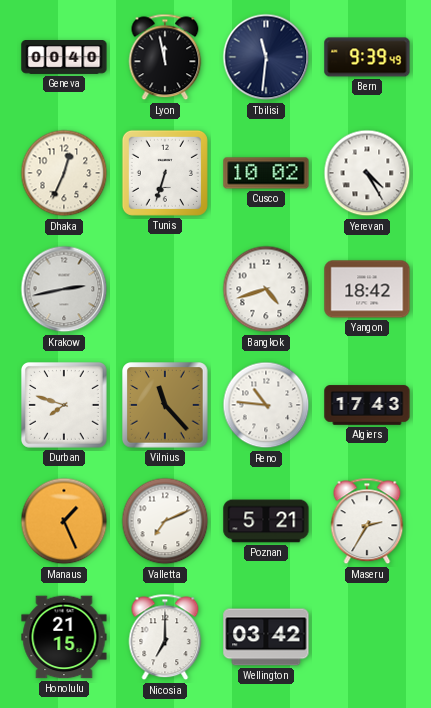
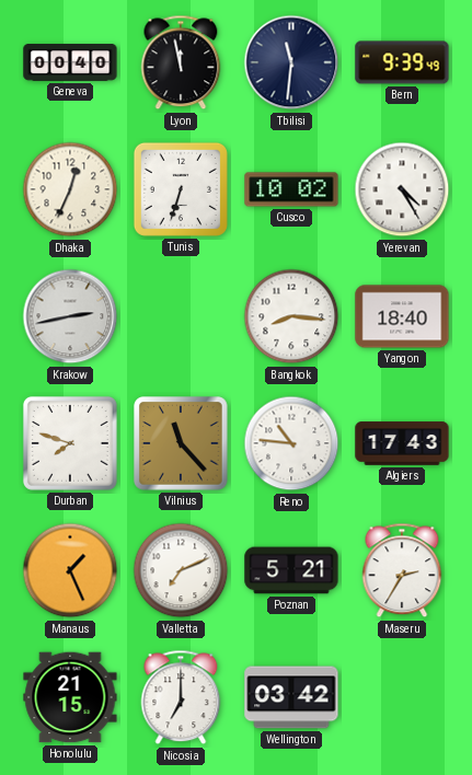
Bangkok: 4:42 -> 8:16
Yangon: 18:42 -> 18:40
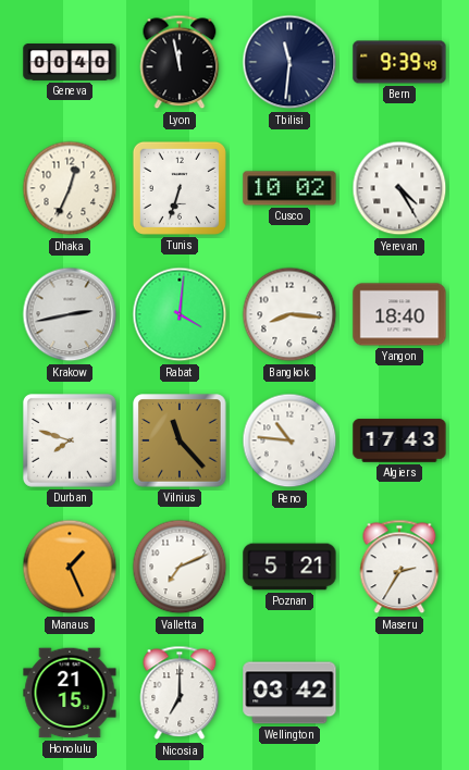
Rabat: none -> 4:01
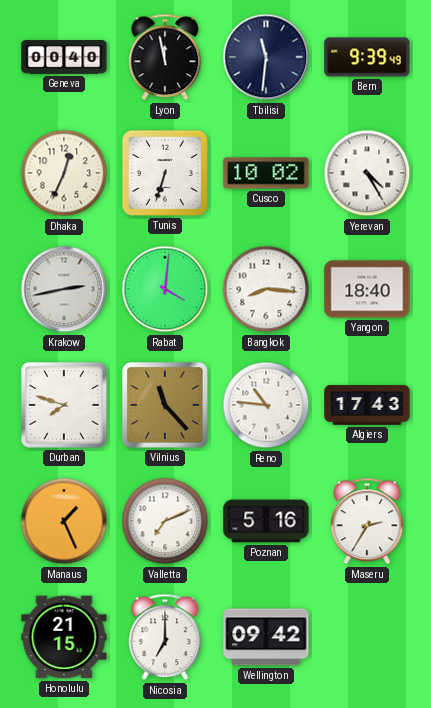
Poznan: 5:21 -> 5:16
Wellington: 03:42 -> 09:42
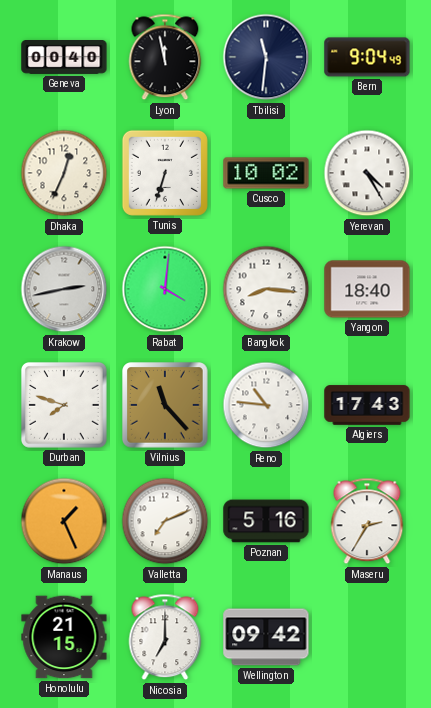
Bern: 9:39 -> 9:04
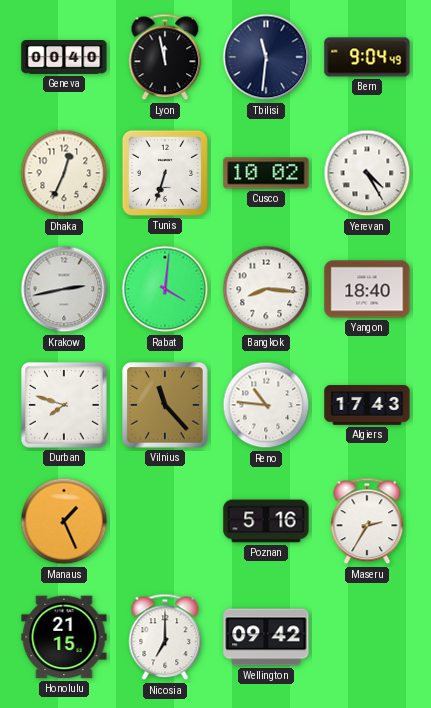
Valletta: 7:11 -> none
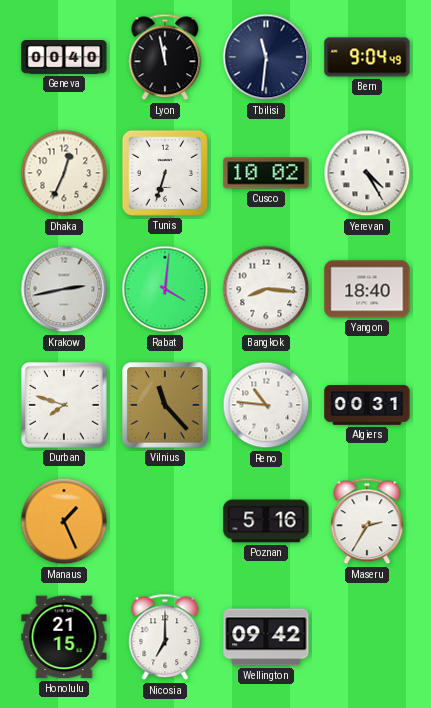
Algiers: 17:43 -> 00:31
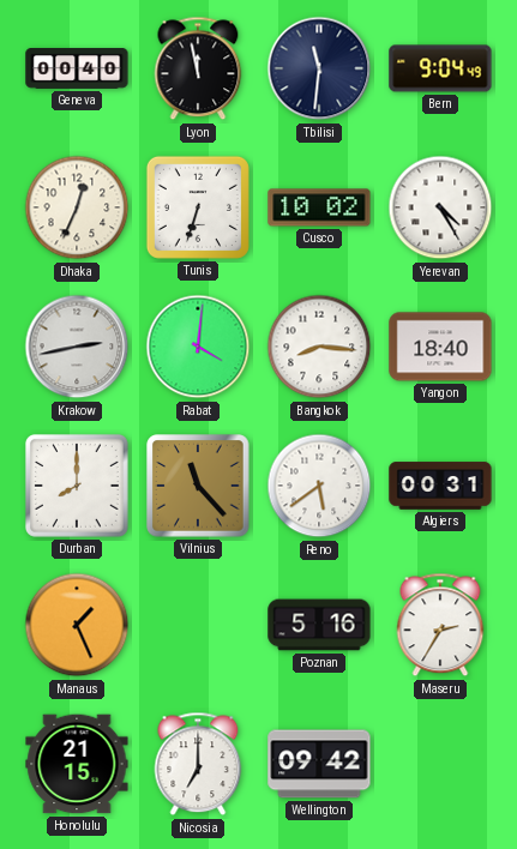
Durban: 7:48 -> 8:00
Reno: 10:46 -> 5:39
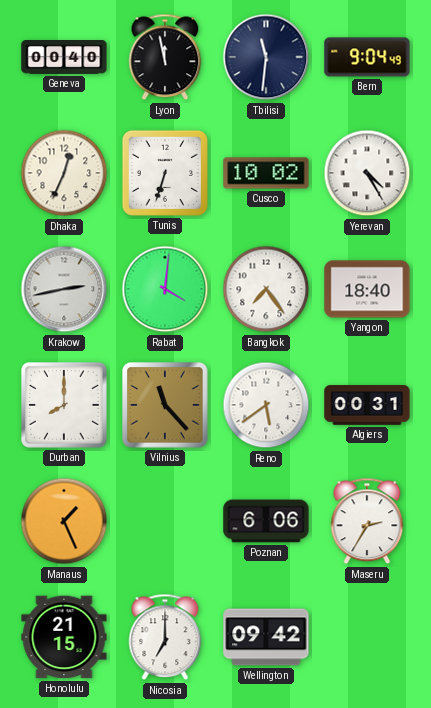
Bangkok: 8:16 -> 7:24
Poznan: 5:16 -> 6:06
